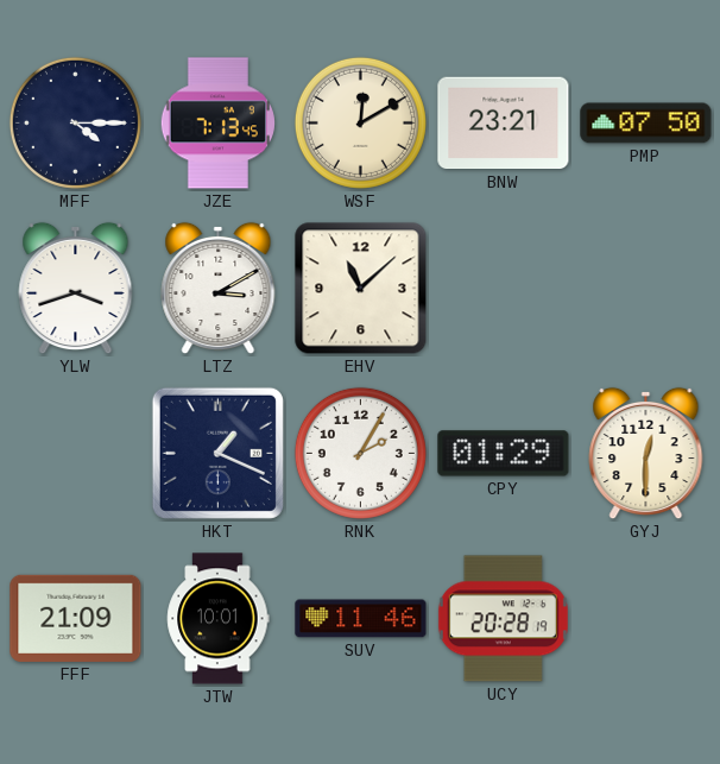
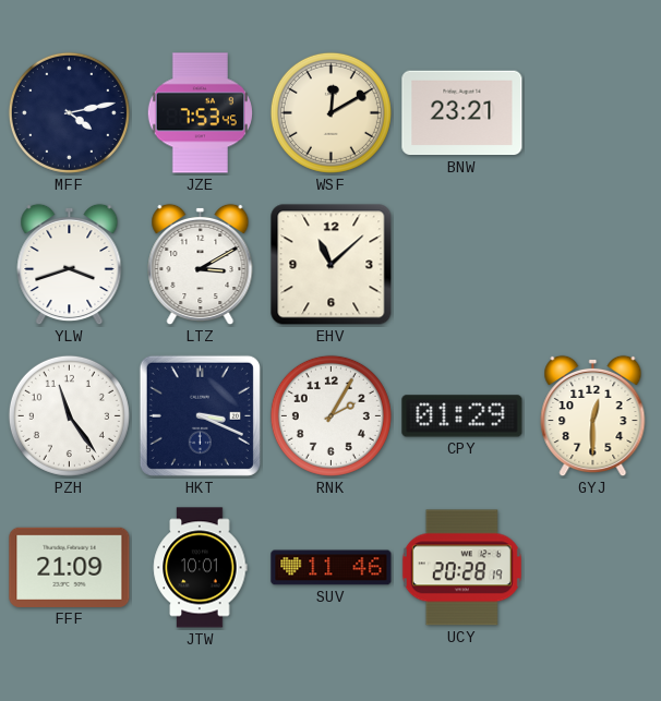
MFF: 4:15 -> 4:13
JZE: 7:13 -> 7:53
PMP: 07:50 -> none
PZH: none -> 11:24
HKT: 1:19 -> 3:19
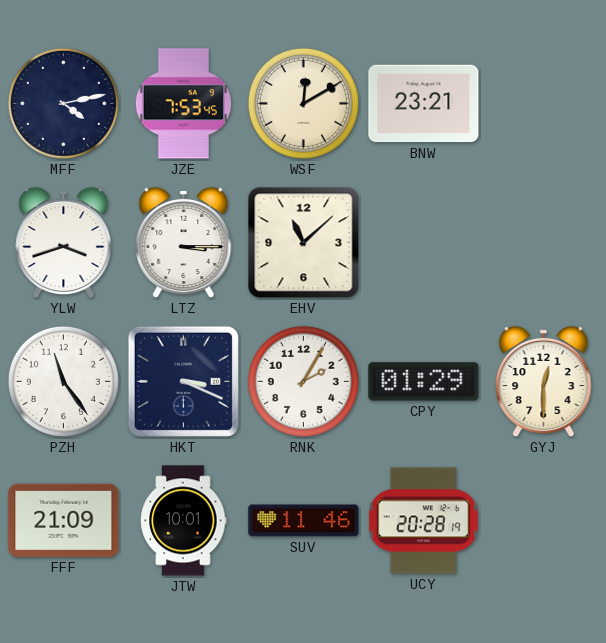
LTZ: 3:10 -> 3:15
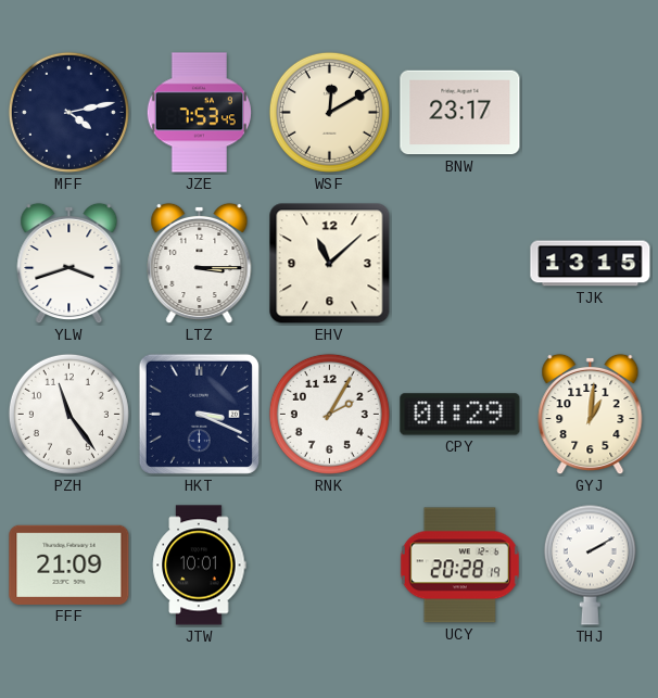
BNW: 23:21 -> 23:17
TJK: none -> 13:15
GYJ: 12:30 -> 1:01
SUV: 11:46 -> none
THJ: none -> 2:10
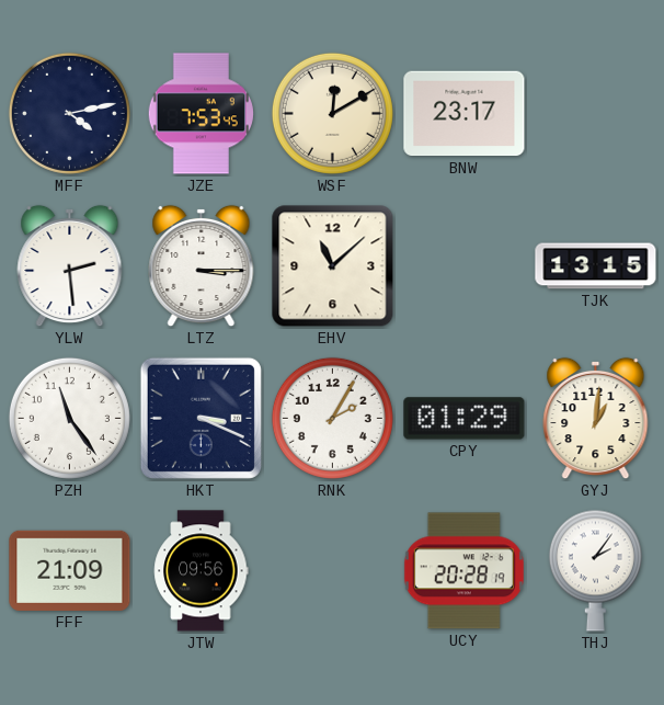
YLW: 3:42 -> 2:29
JTW: 10:01 -> 09:56
THJ: 2:10 -> 2:06
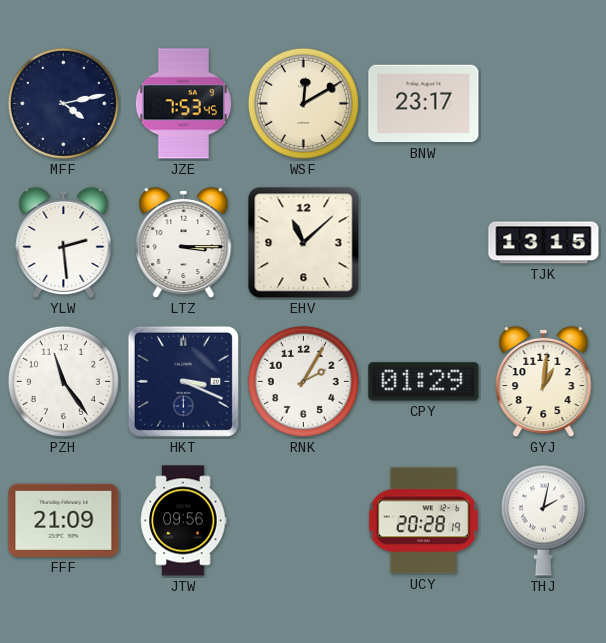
THJ: 2:06 -> 2:02
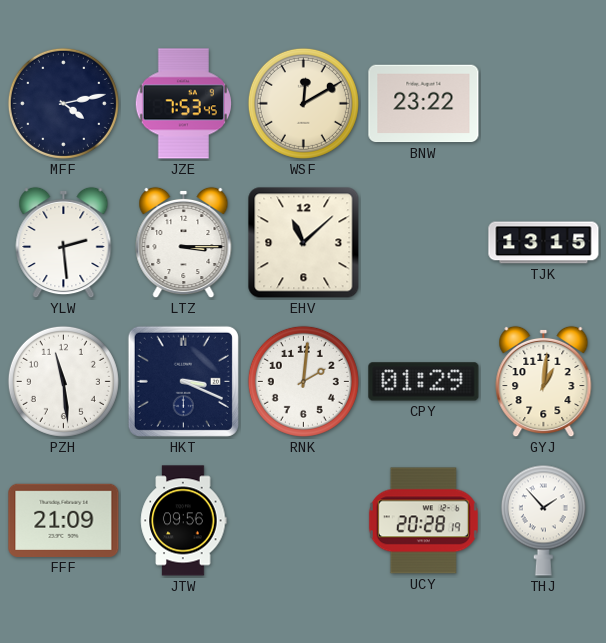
BNW: 23:17 -> 23:22
PZH: 11:24 -> 11:29
RNK: 2:05 -> 2:01
THJ: 2:02 -> 1:53
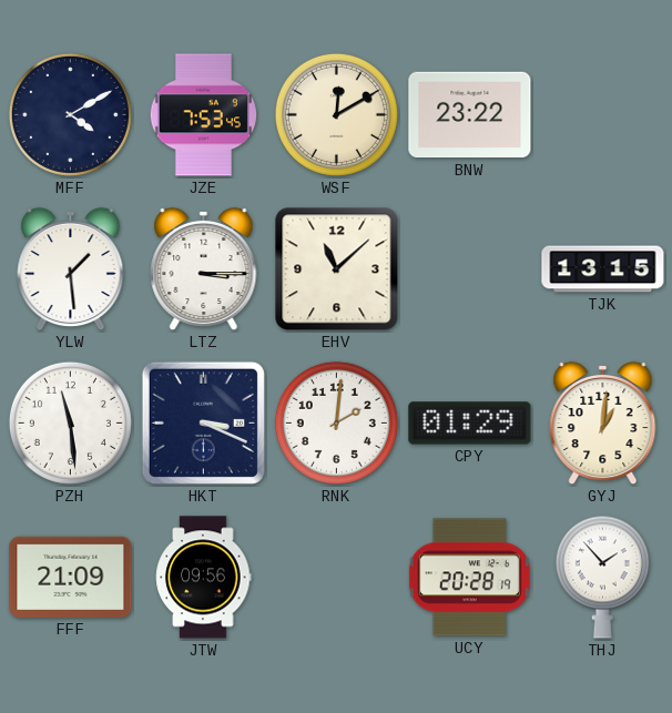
MFF: 4:13 -> 4:10
YLW: 2:29 -> 1:29
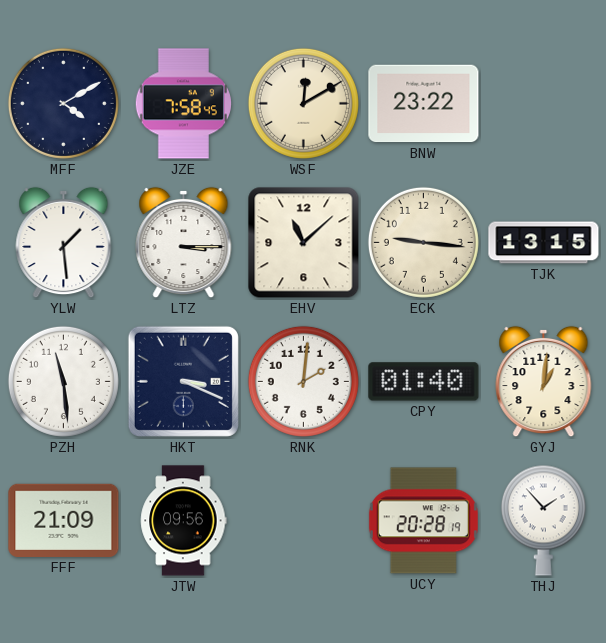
JZE: 7:53 -> 7:58
ECK: none -> 9:16
CPY: 01:29 -> 01:40
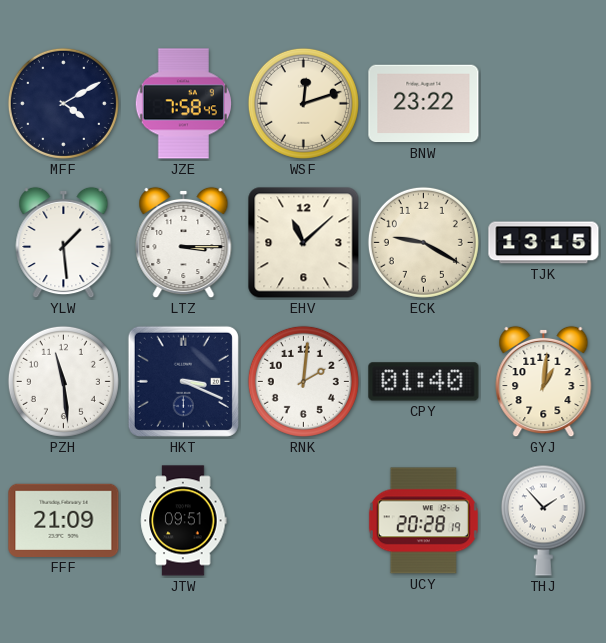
WSF: 12:10 -> 12:12
ECK: 9:16 -> 9:20
JTW: 09:56 -> 09:51
